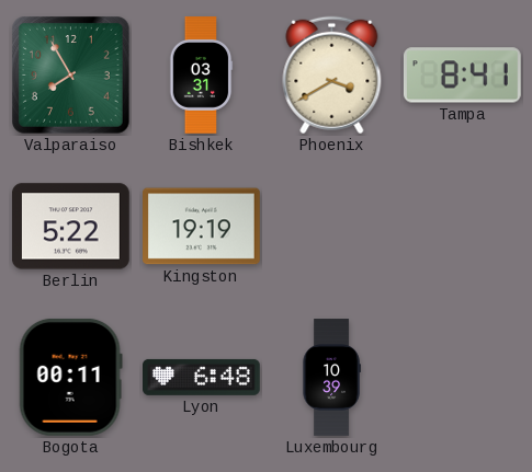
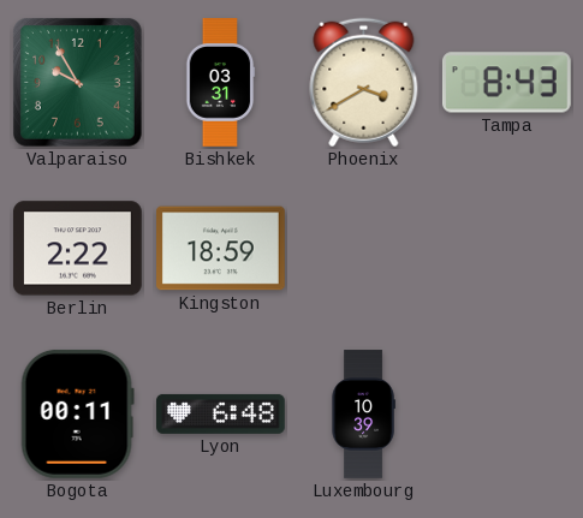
Valparaiso: 7:55 -> 9:55
Tampa: 8:41 -> 8:43
Berlin: 5:22 -> 2:22
Kingston: 19:19 -> 18:59
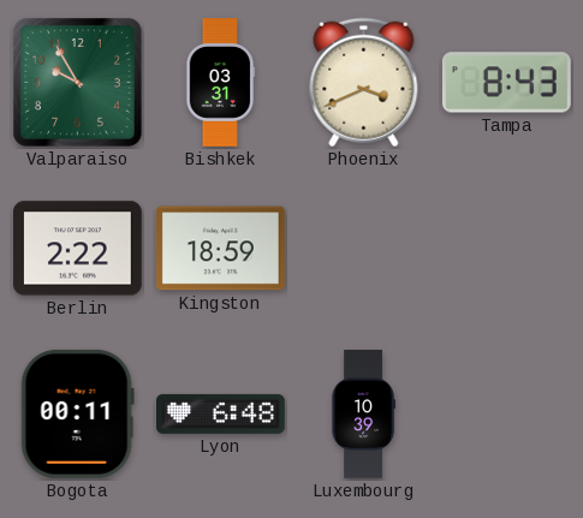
Phoenix: 3:40 -> 3:41
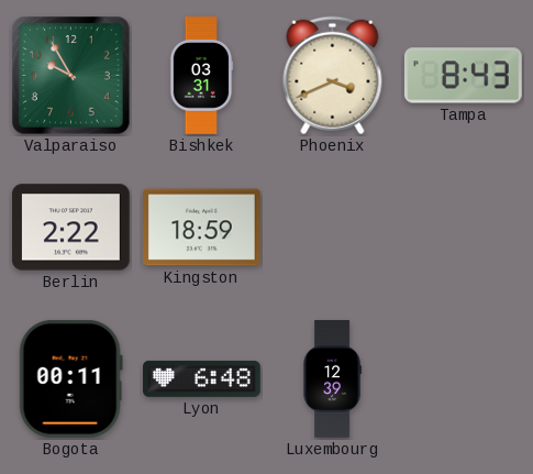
Luxembourg: 10:39 -> 12:39
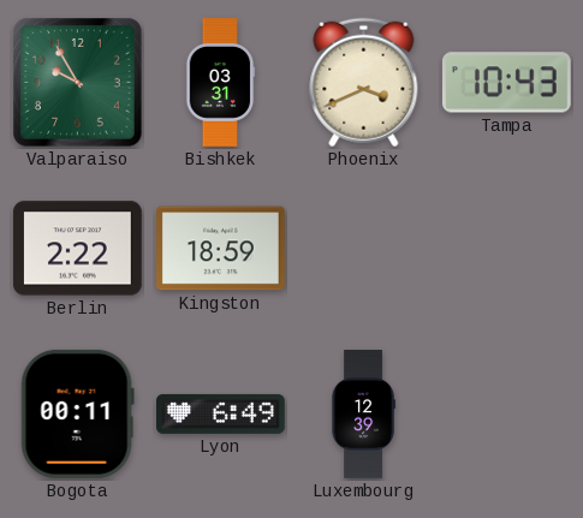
Tampa: 8:43 -> 10:43
Lyon: 6:48 -> 6:49
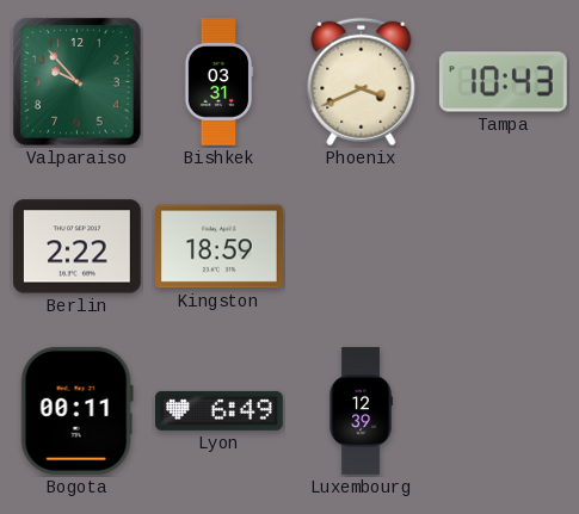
Valparaiso: 9:55 -> 9:53
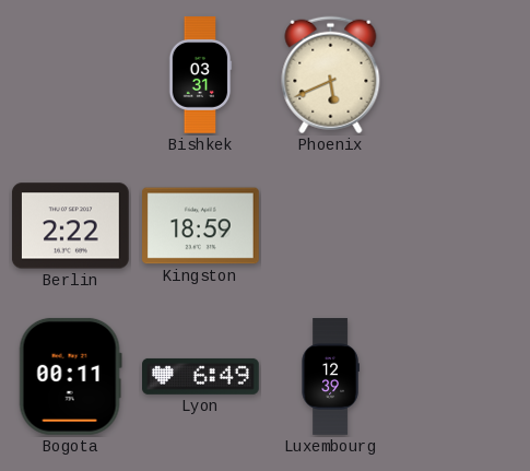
Valparaiso: 9:53 -> none
Phoenix: 3:41 -> 5:41
Tampa: 10:43 -> none
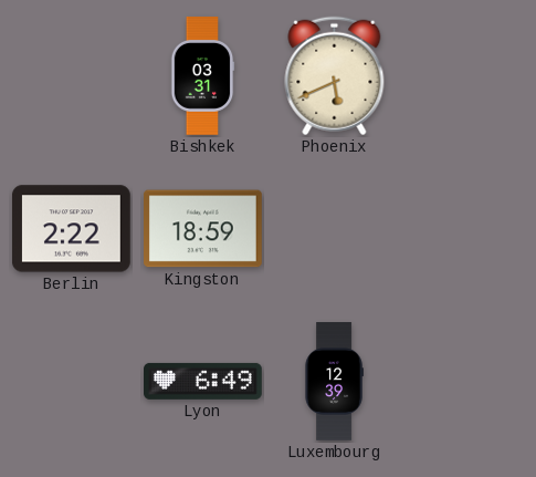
Bogota: 00:11 -> none
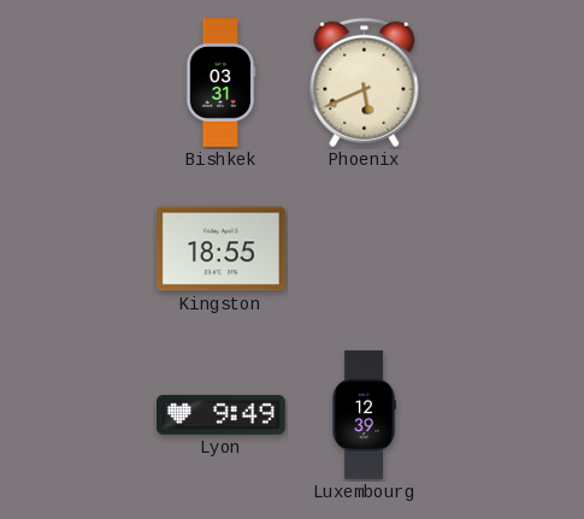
Berlin: 2:22 -> none
Kingston: 18:59 -> 18:55
Lyon: 6:49 -> 9:49
